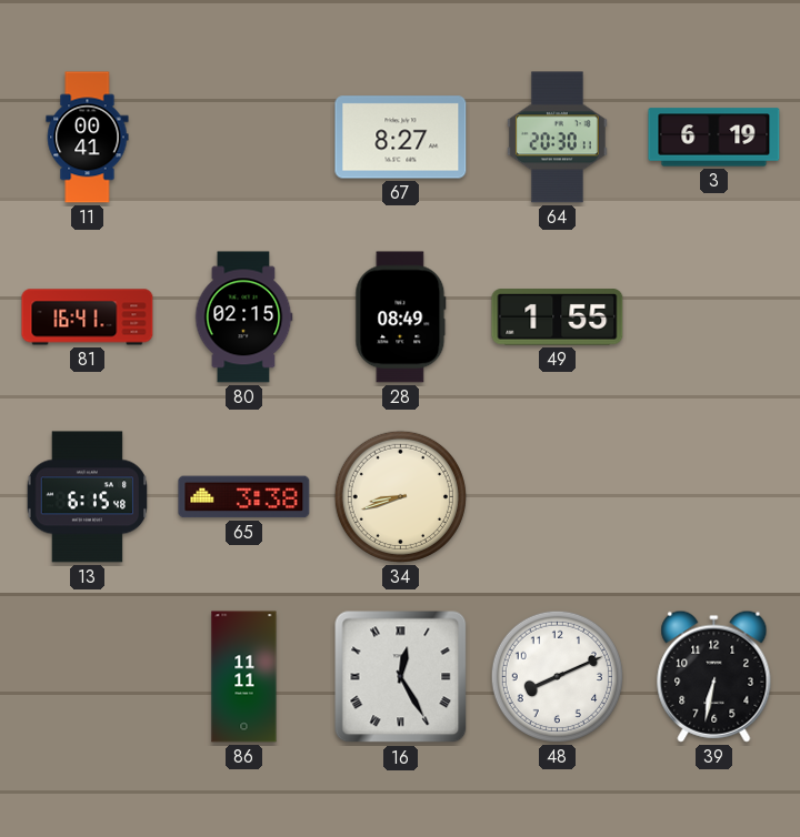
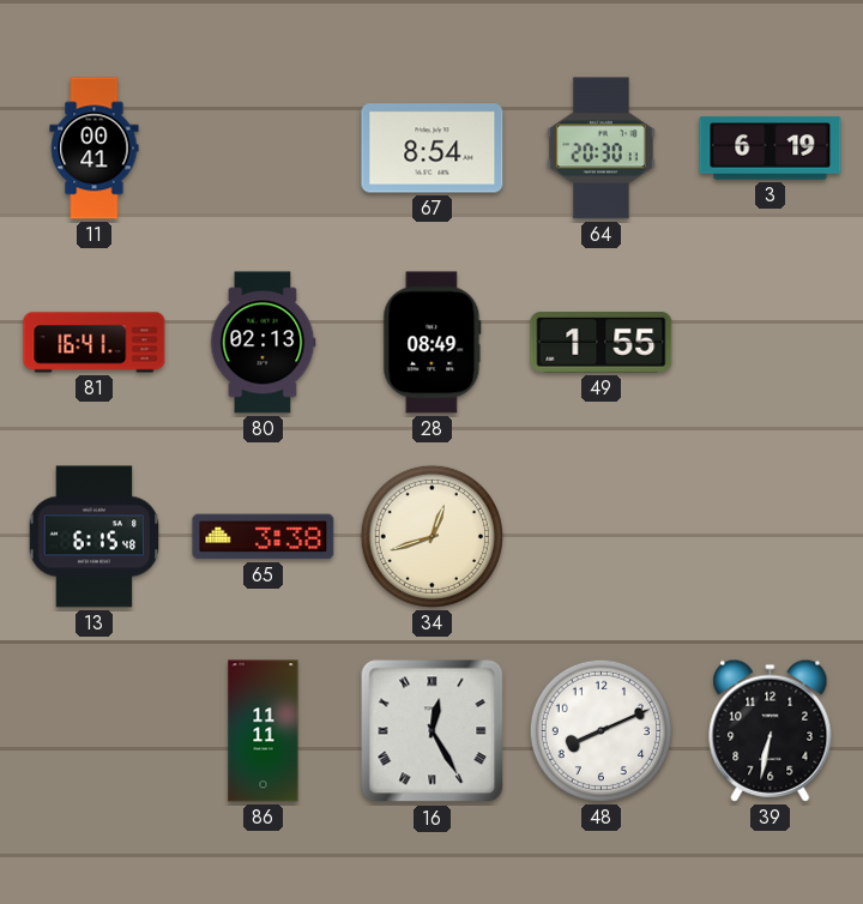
67: 8:27 -> 8:54
80: 02:15 -> 02:13
34: 8:42 -> 12:42
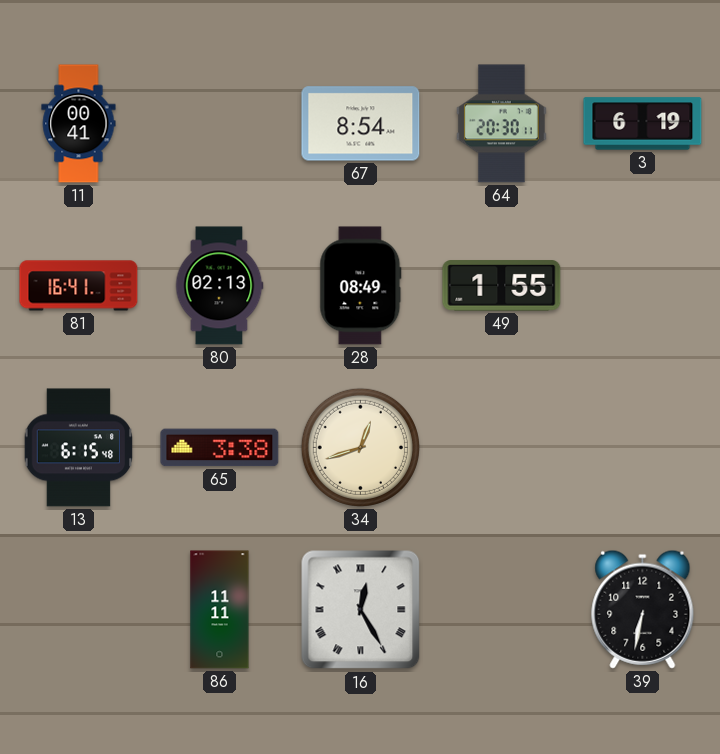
48: 8:11 -> none
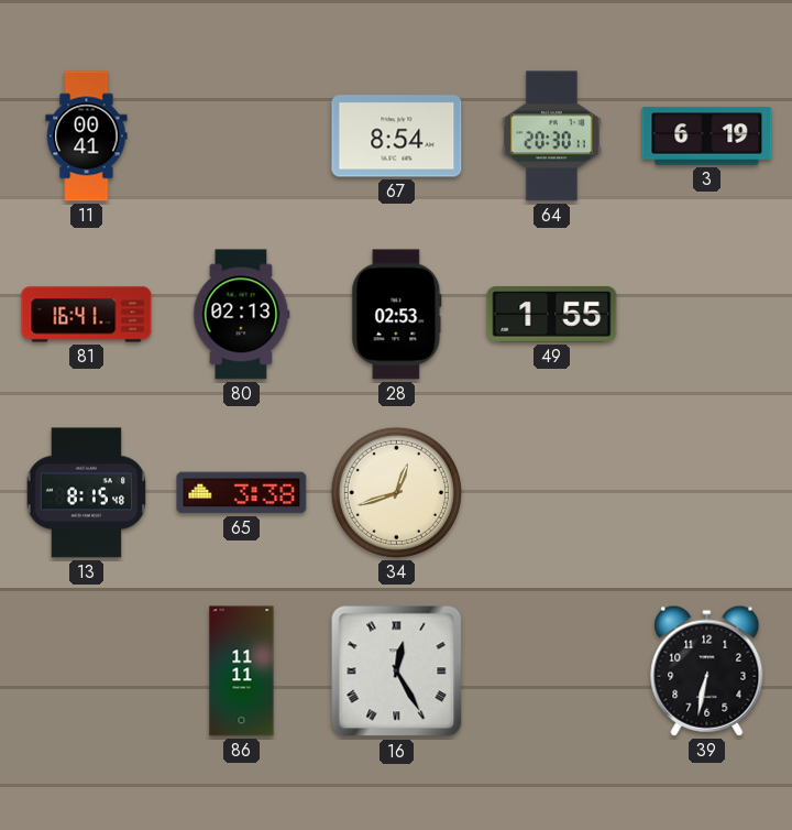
28: 08:49 -> 02:53
13: 6:15 -> 8:15
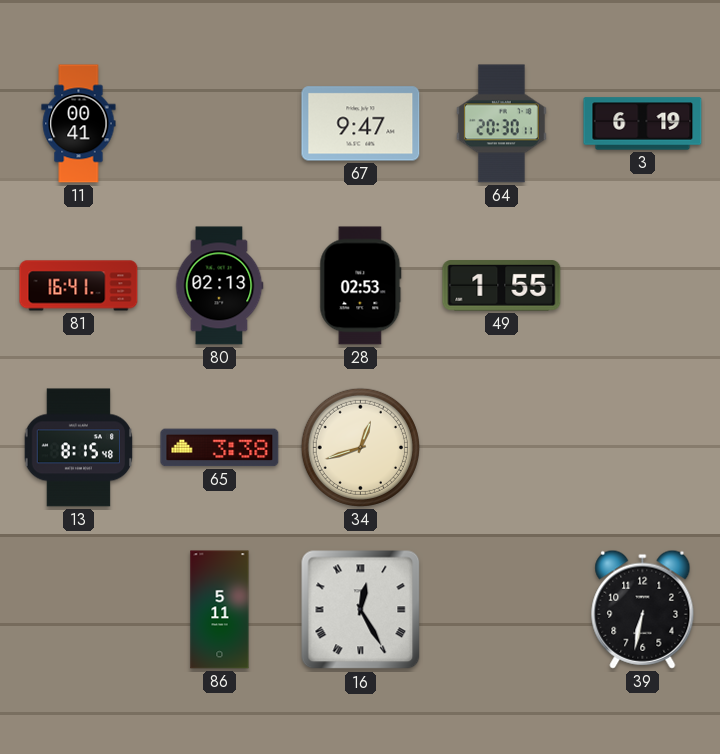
67: 8:54 -> 9:47
86: 11:11 -> 5:11
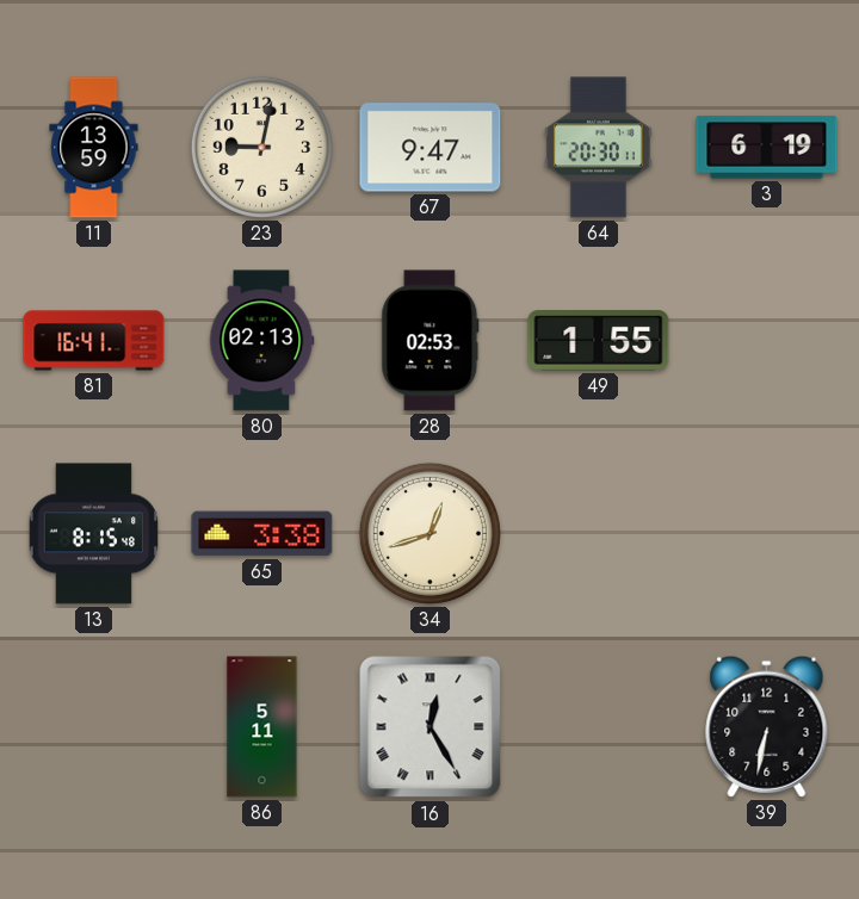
11: 00:41 -> 13:59
23: none -> 9:02
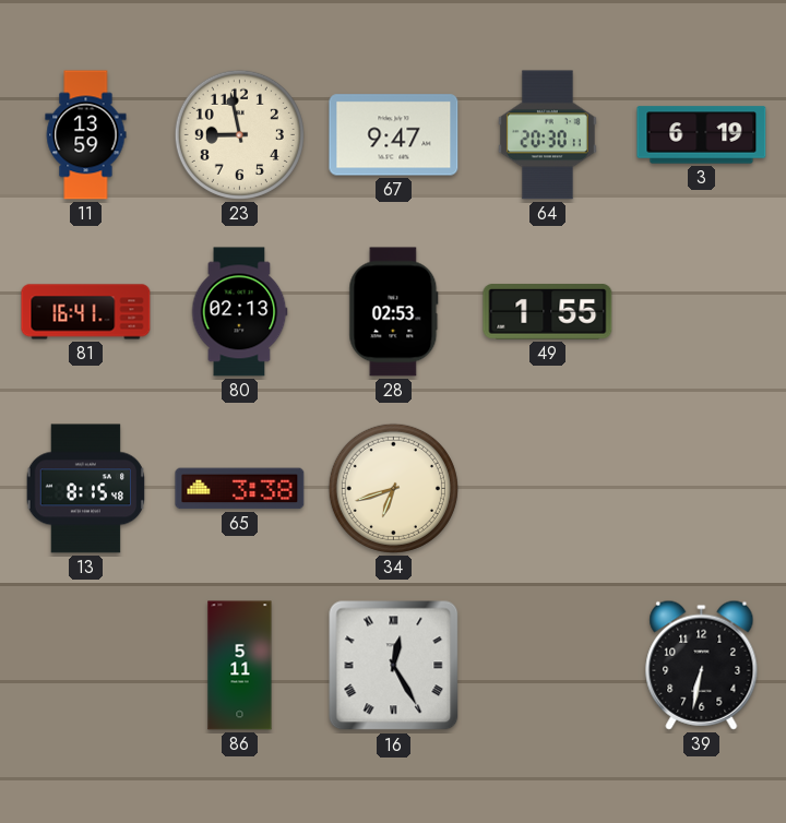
23: 9:02 -> 8:58
34: 12:42 -> 6:42
